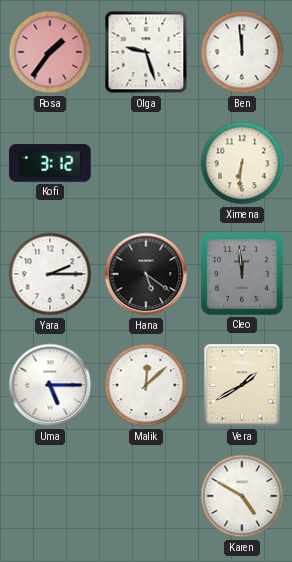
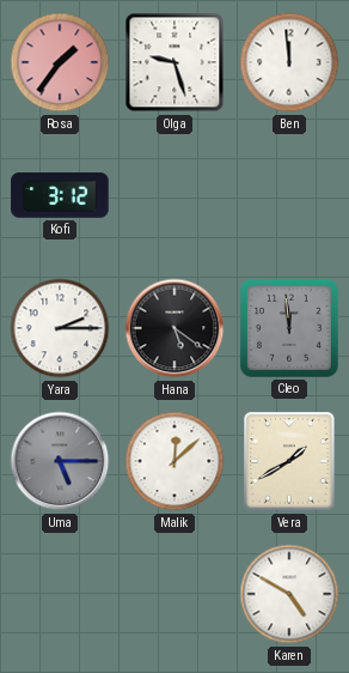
Ximena: 6:31 -> none
Uma dial: white -> grey
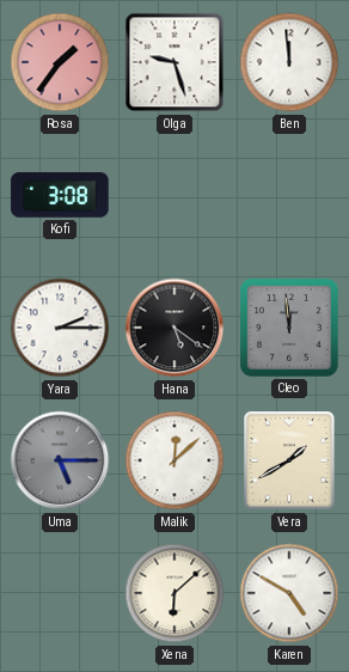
Kofi: 3:12 -> 3:08
Xena: none -> 6:08
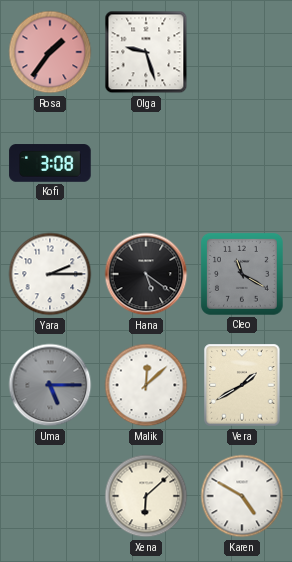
Ben: 11:59 -> none
Cleo: 11:59 -> 11:20
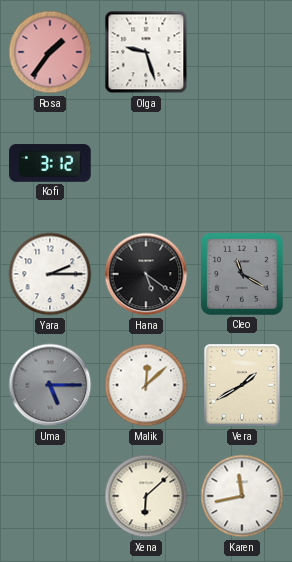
Kofi: 3:08 -> 3:12
Karen: 4:50 -> 11:43
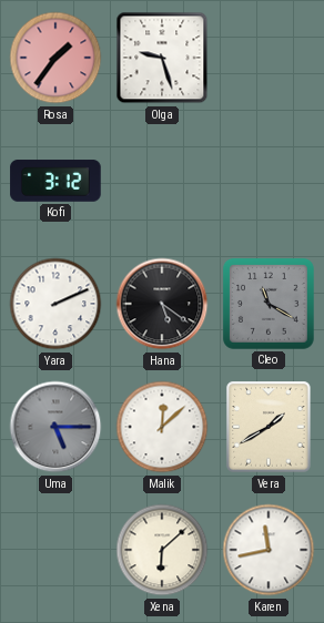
Yara: 2:15 -> 2:11
